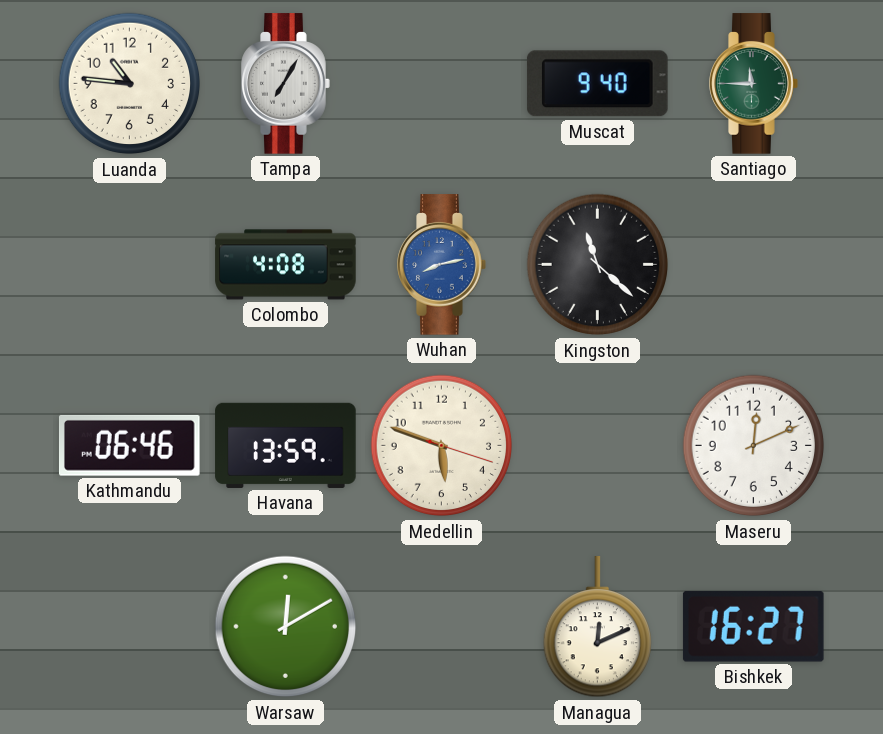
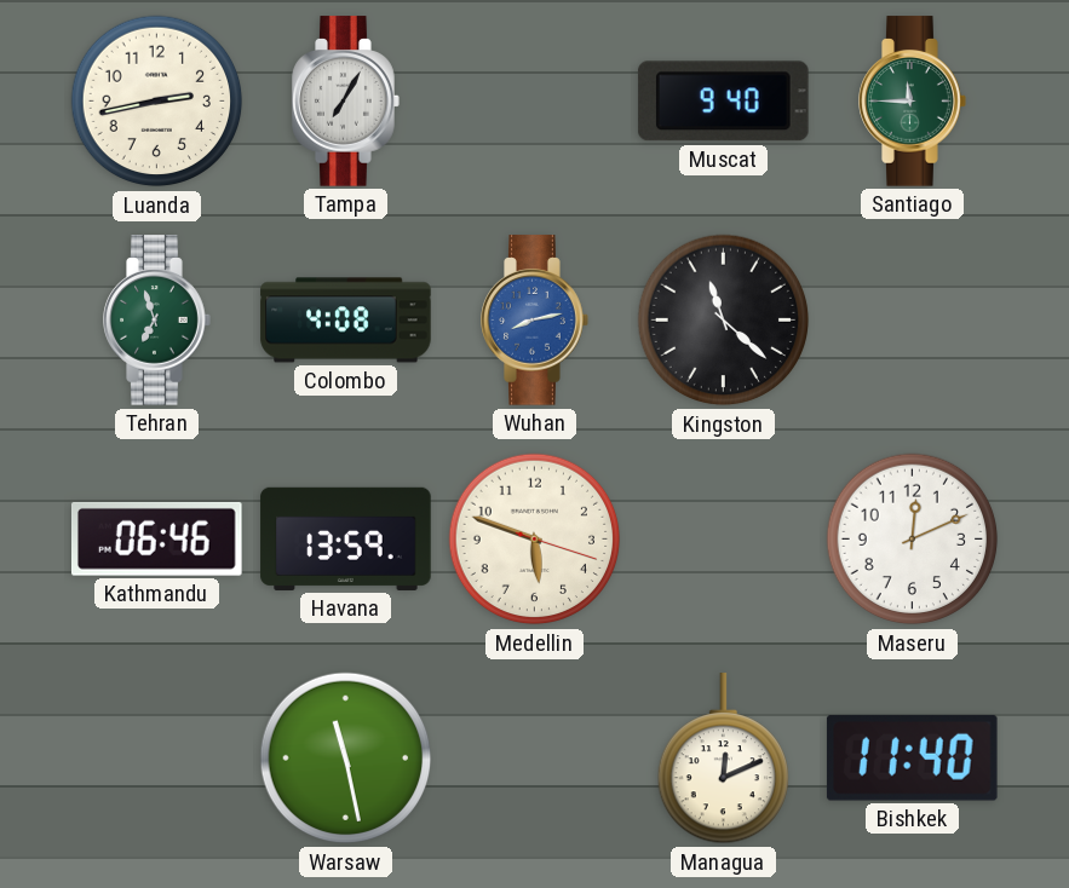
Luanda: 10:46 -> 2:43
Tehran: none -> 6:57
Warsaw: 12:10 -> 11:28
Bishkek: 16:27 -> 11:40
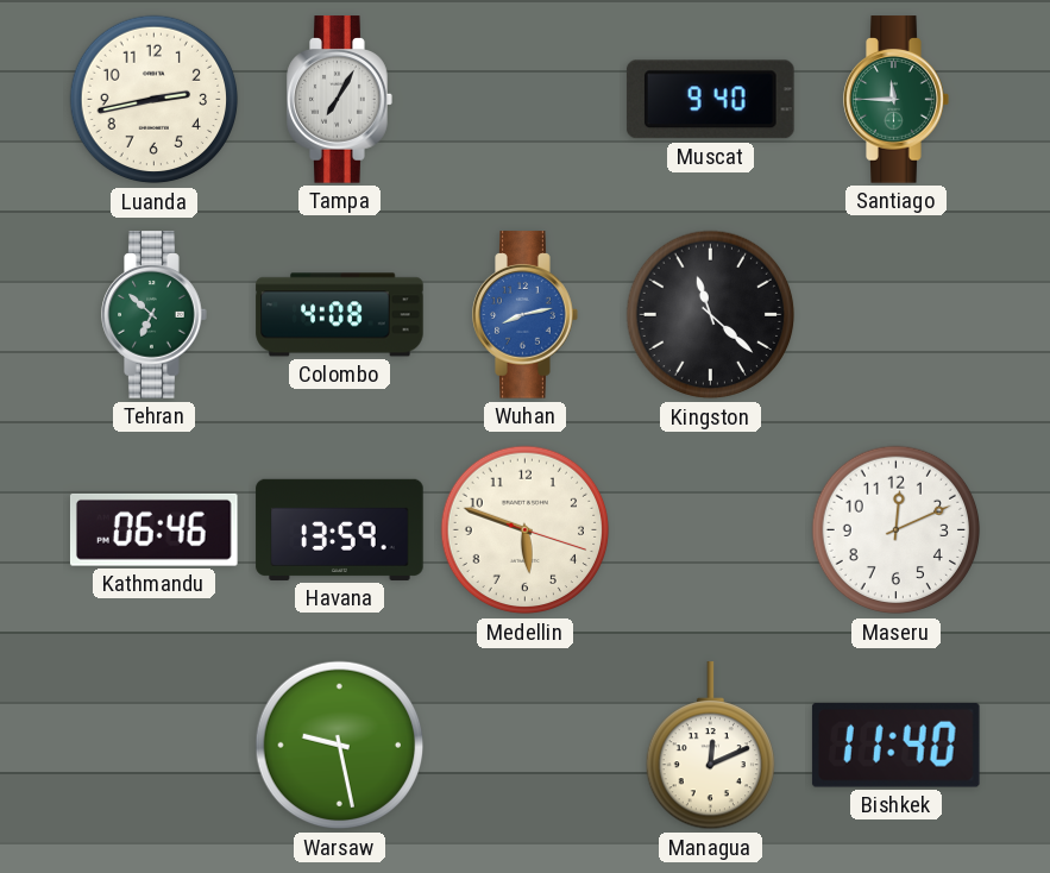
Tehran: 6:57 -> 6:52
Warsaw: 11:28 -> 9:28
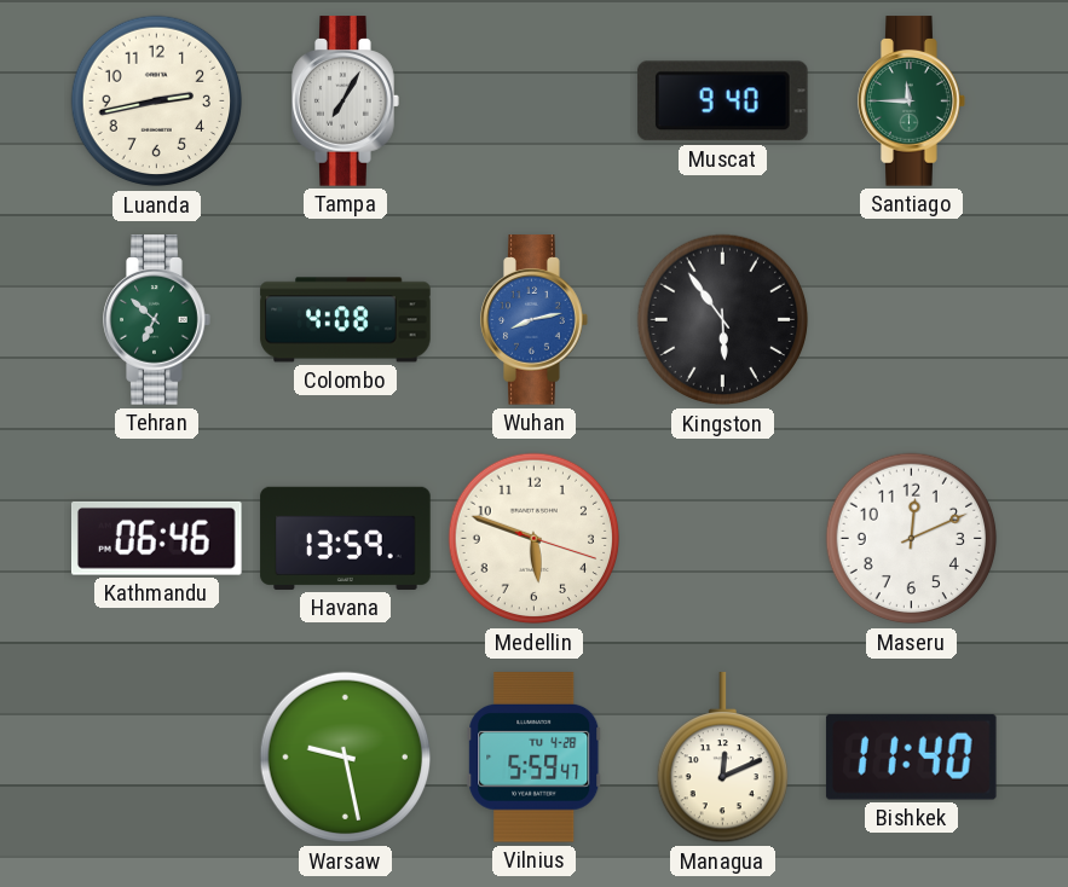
Kingston: 11:22 -> 5:54
Vilnius: none -> 5:59
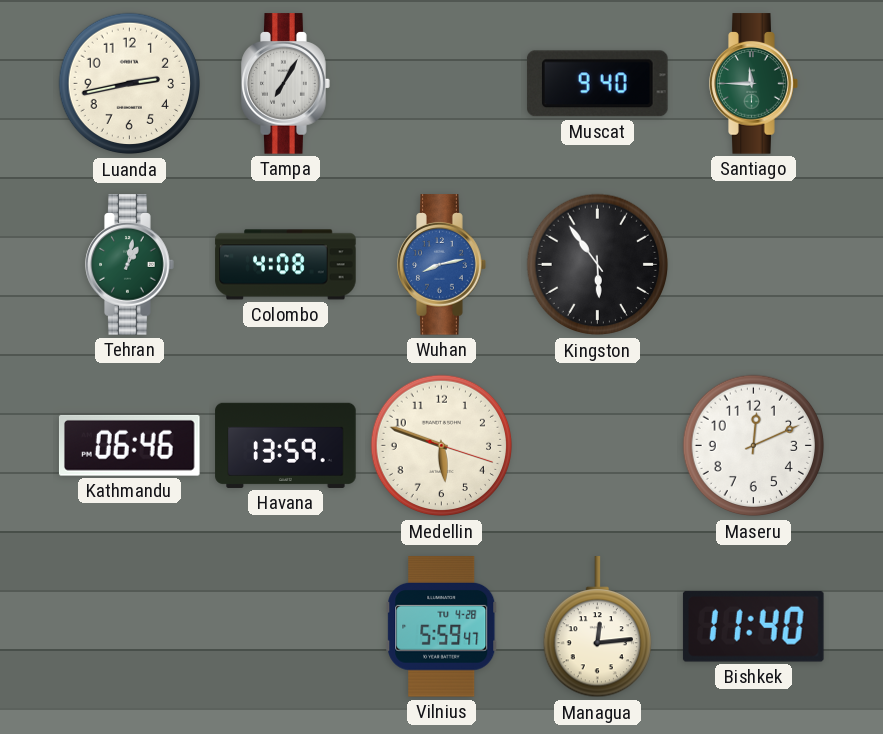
Tehran: 6:52 -> 1:02
Warsaw: 9:28 -> none
Managua: 12:11 -> 12:14
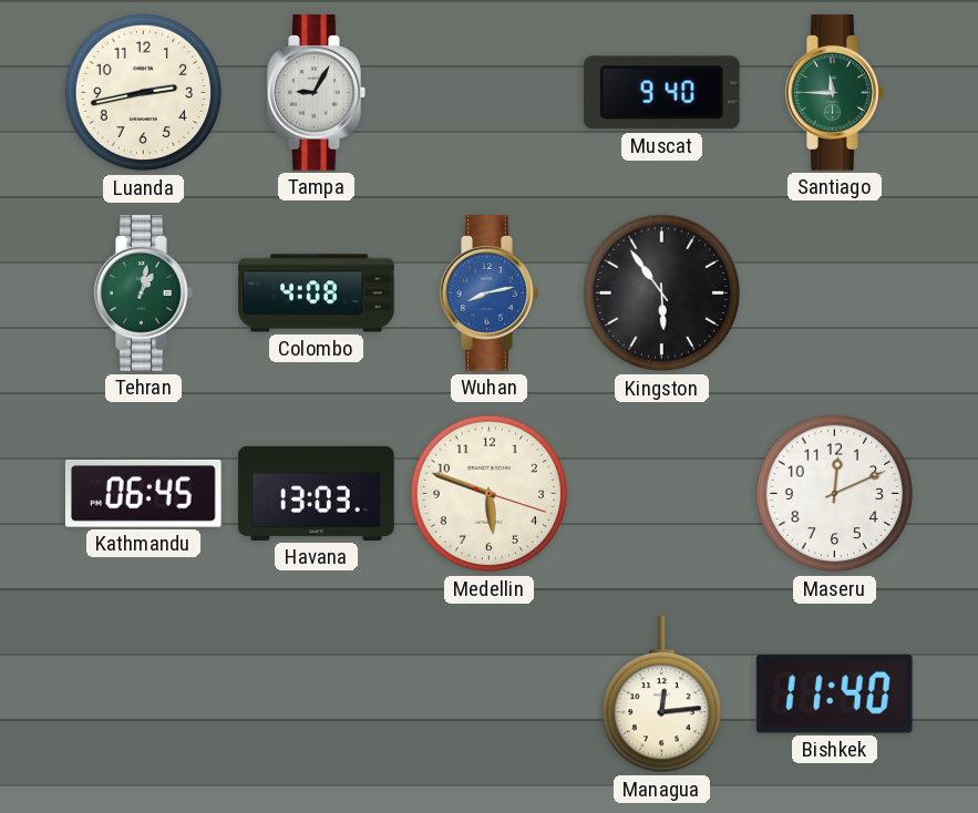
Tampa: 7:05 -> 9:05
Kathmandu: 06:46 -> 06:45
Havana: 13:59 -> 13:03
Vilnius: 5:59 -> none
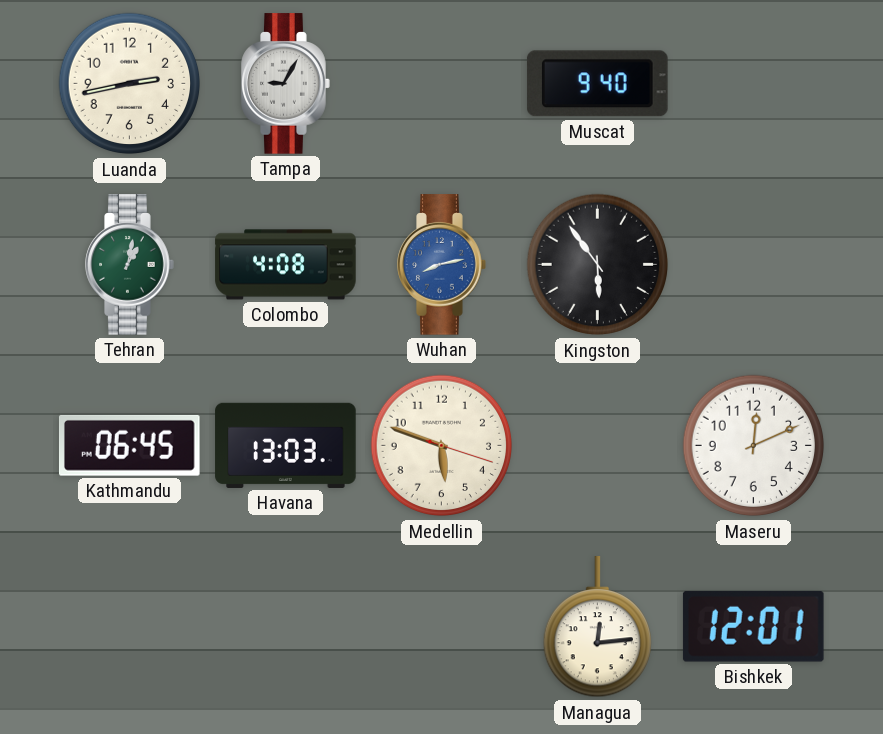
Santiago: 11:45 -> none
Bishkek: 11:40 -> 12:01
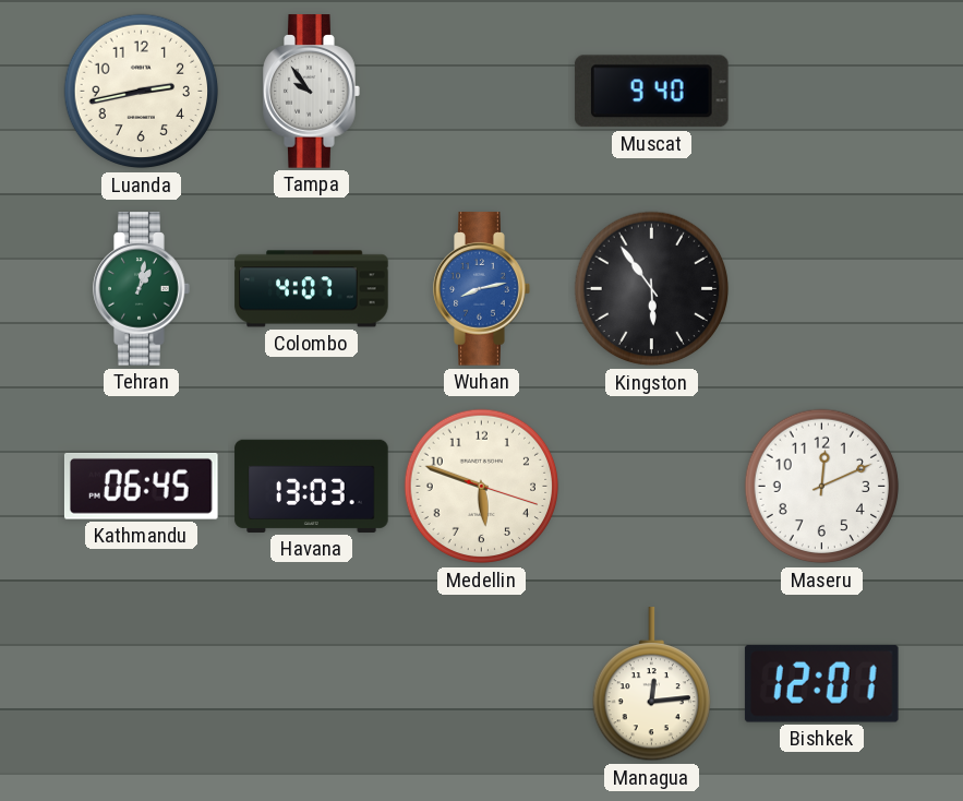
Tampa: 9:05 -> 9:54
Colombo: 4:08 -> 4:07
